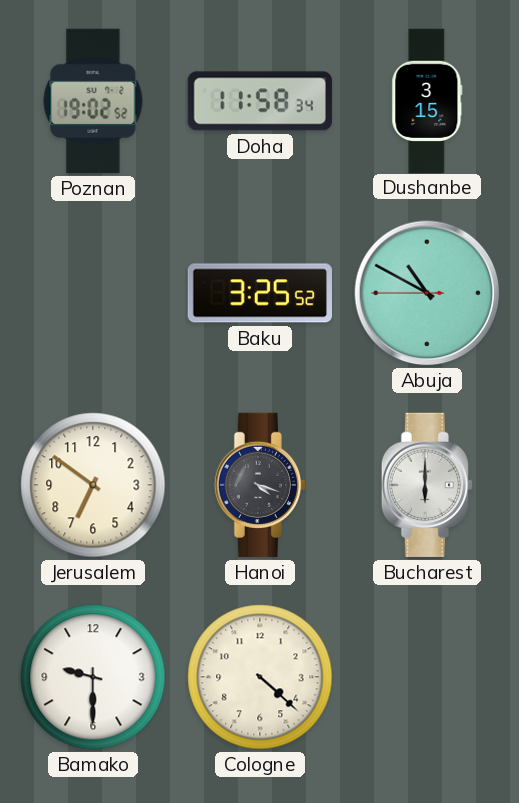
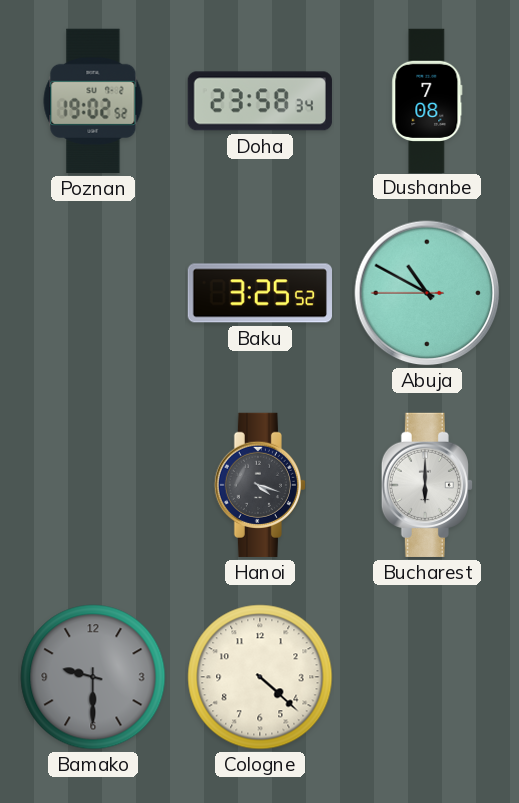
Doha: 11:58 -> 23:58
Dushanbe: 3:15 -> 7:08
Jerusalem: 6:51 -> none
Bamako dial: white -> grey
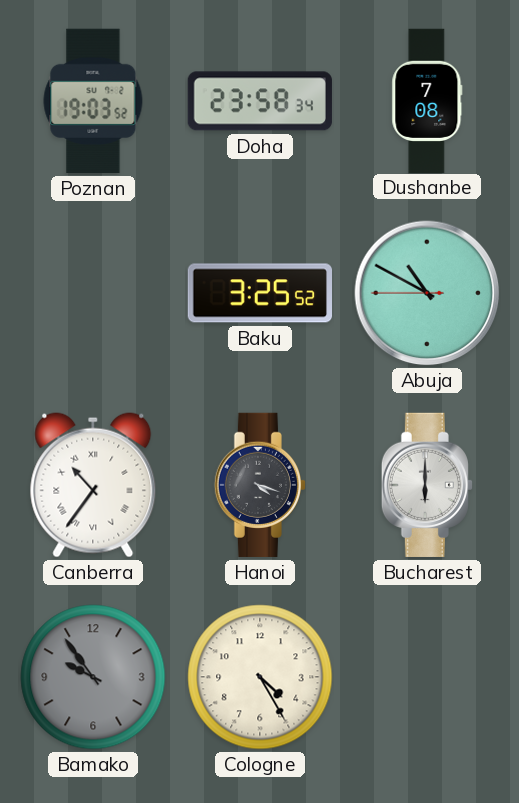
Poznan: 19:02 -> 19:03
Canberra: none -> 10:36
Bamako: 9:30 -> 9:54
Cologne: 4:22 -> 4:25
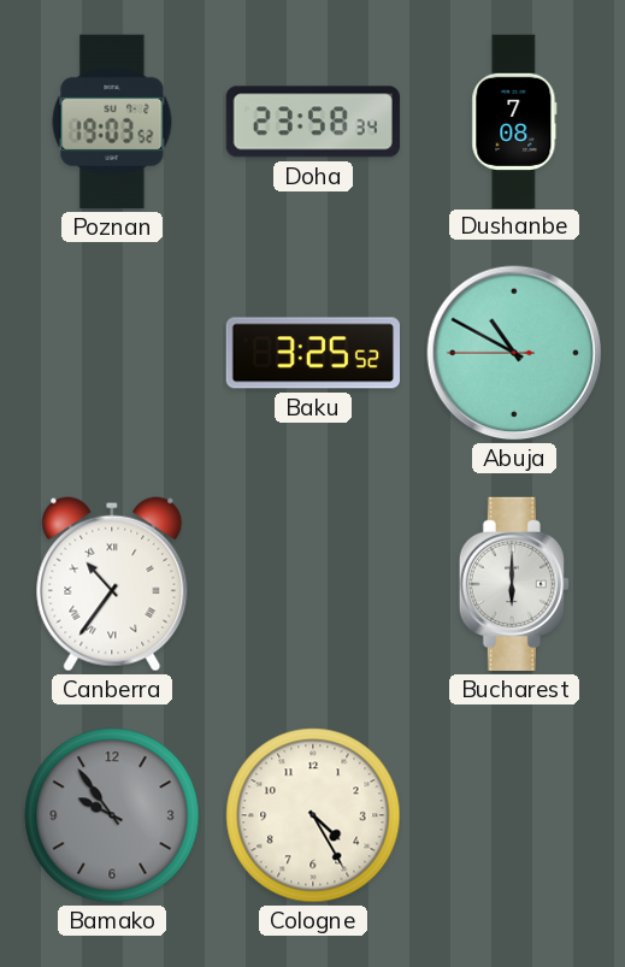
Hanoi: 4:18 -> none
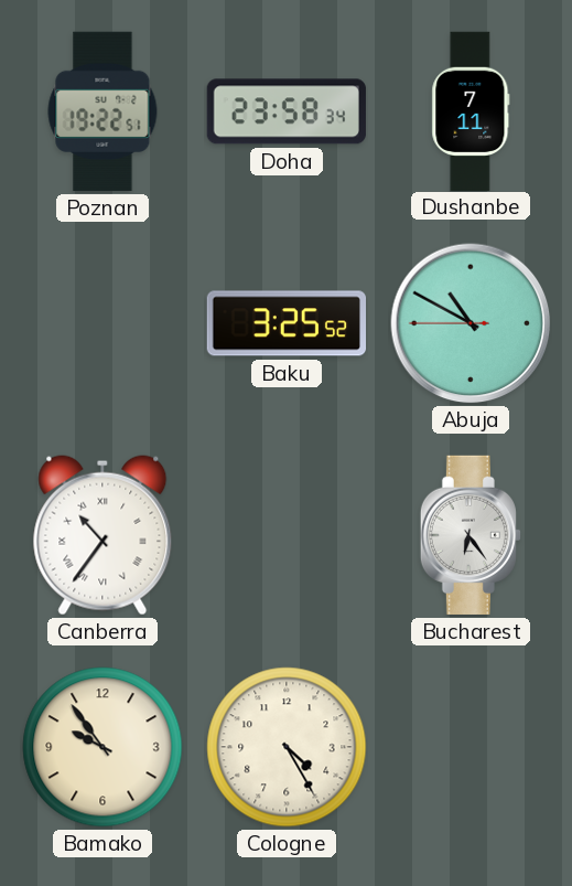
Poznan: 19:03 -> 19:22
Dushanbe: 7:08 -> 7:11
Bucharest: 6:00 -> 6:24
Bamako dial: grey -> cream
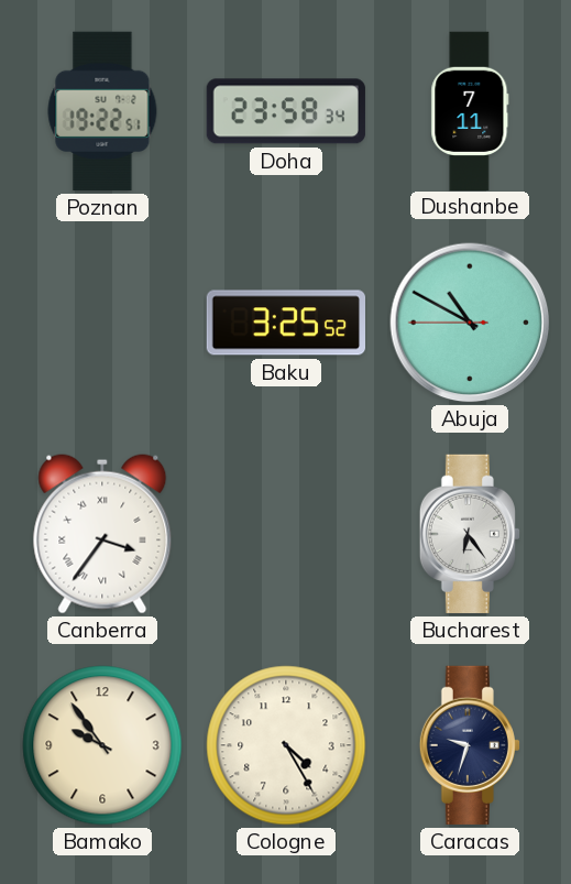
Canberra: 10:36 -> 3:36
Caracas: none -> 9:33
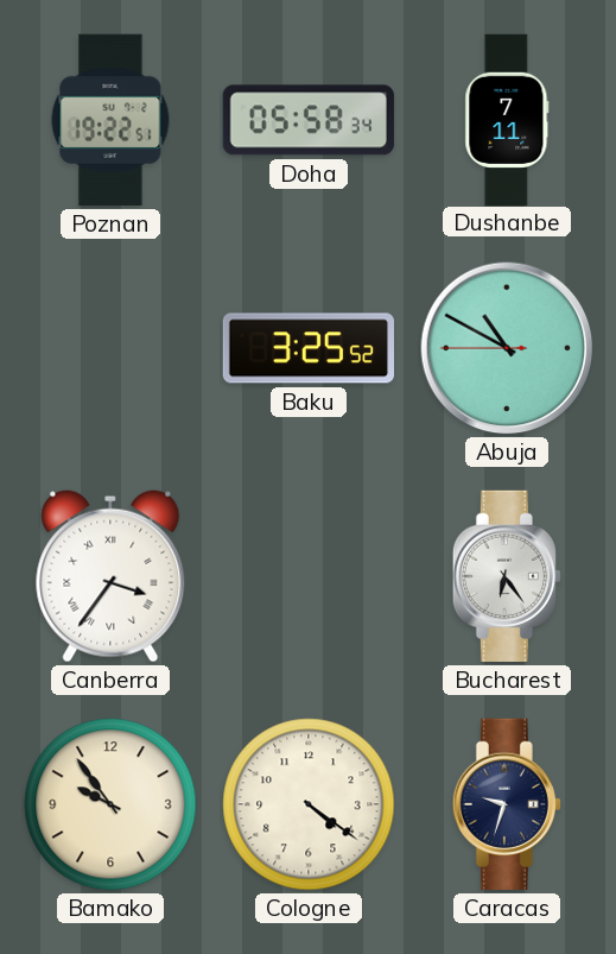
Doha: 23:58 -> 05:58
Cologne: 4:25 -> 4:21
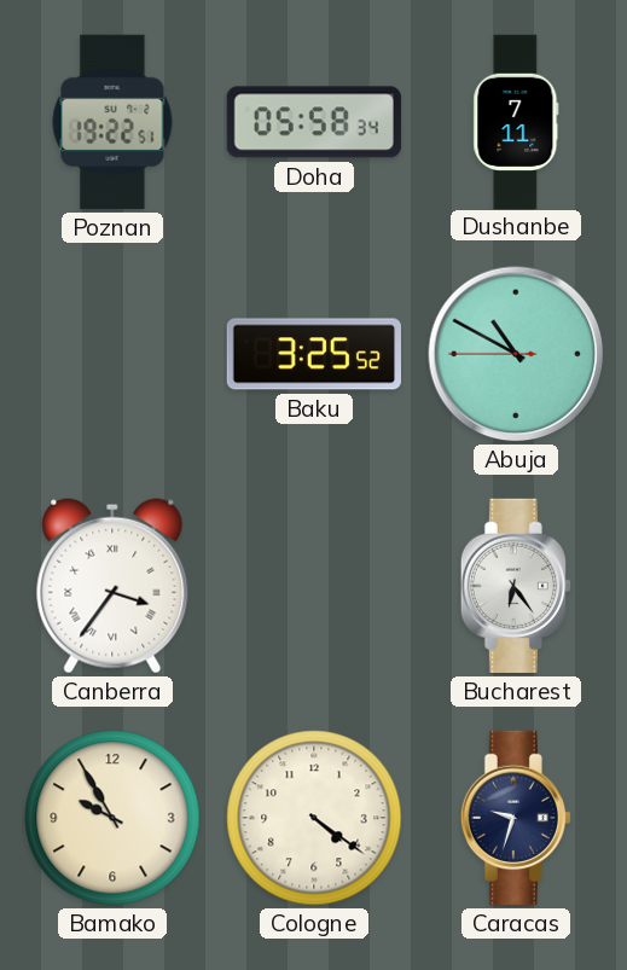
Bamako: 9:54 -> 9:55
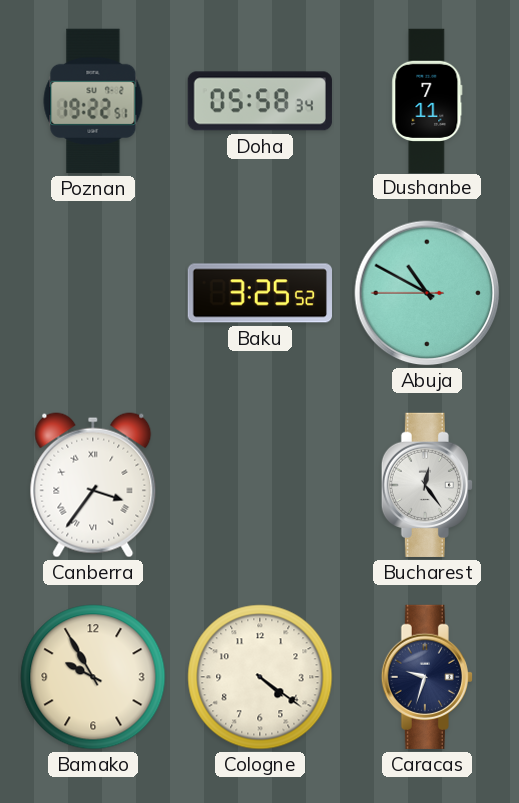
Bucharest: 6:24 -> 12:24
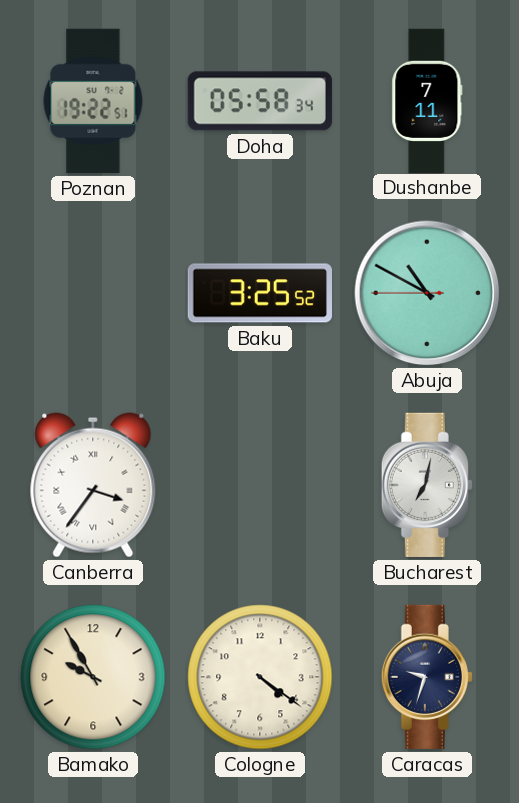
Bucharest: 12:24 -> 7:02
